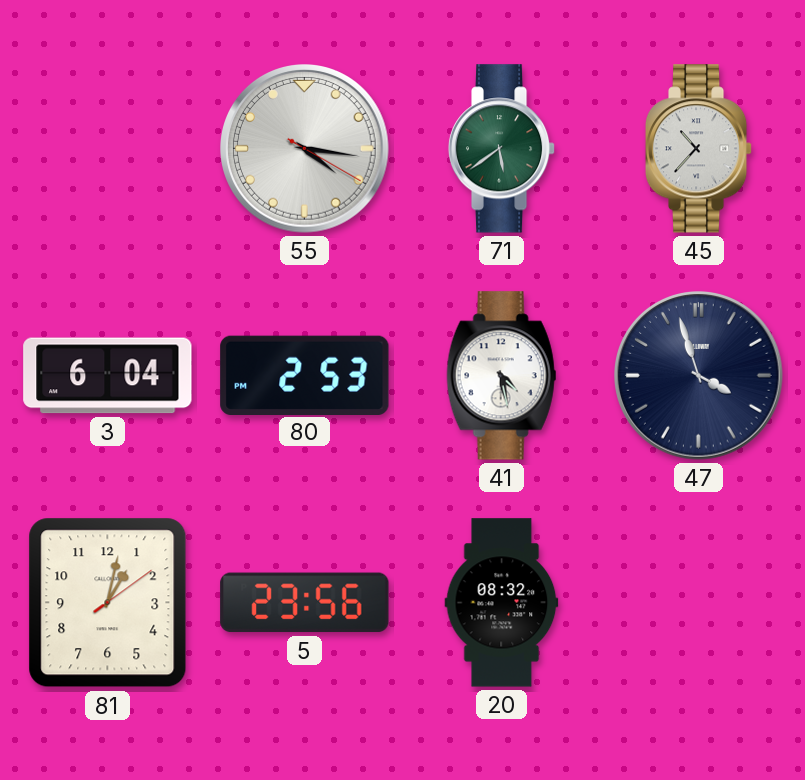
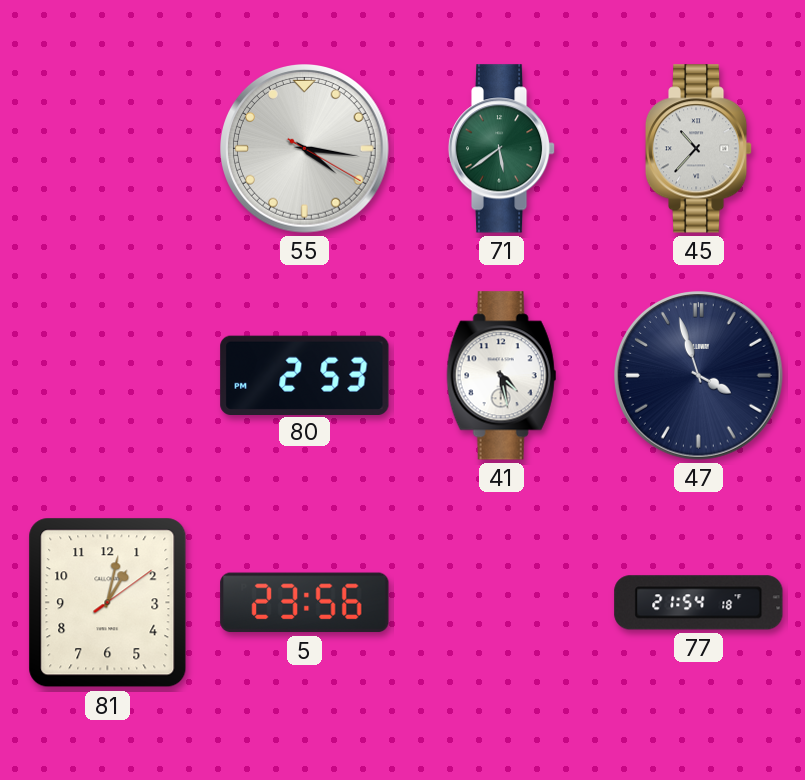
3: 6:04 -> none
20: 08:32 -> none
77: none -> 21:54
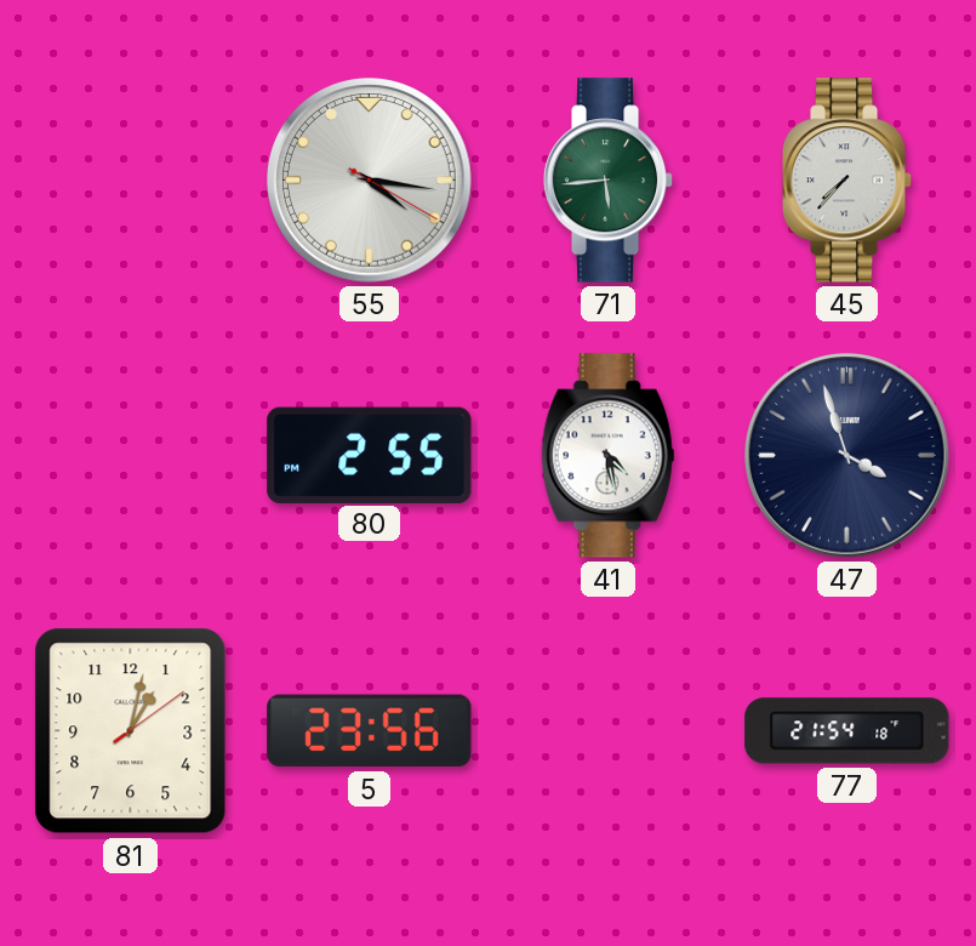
71: 5:39 -> 5:44
45: 10:37 -> 7:37
80: 2:53 -> 2:55
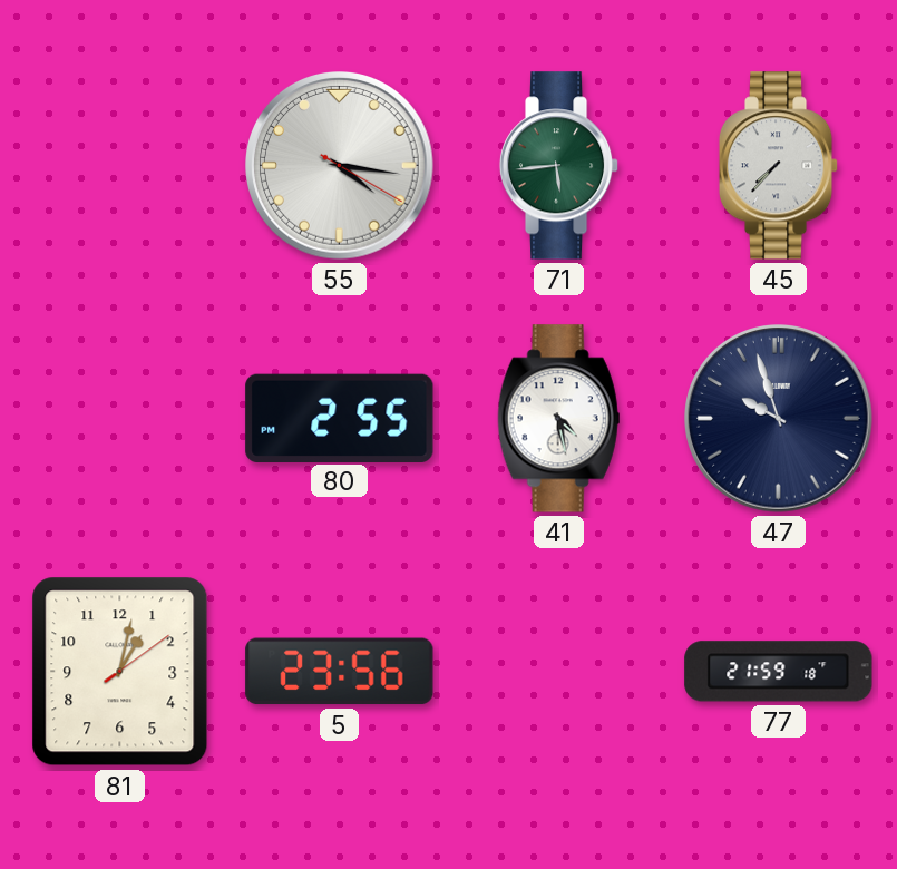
47: 3:57 -> 9:57
77: 21:54 -> 21:59
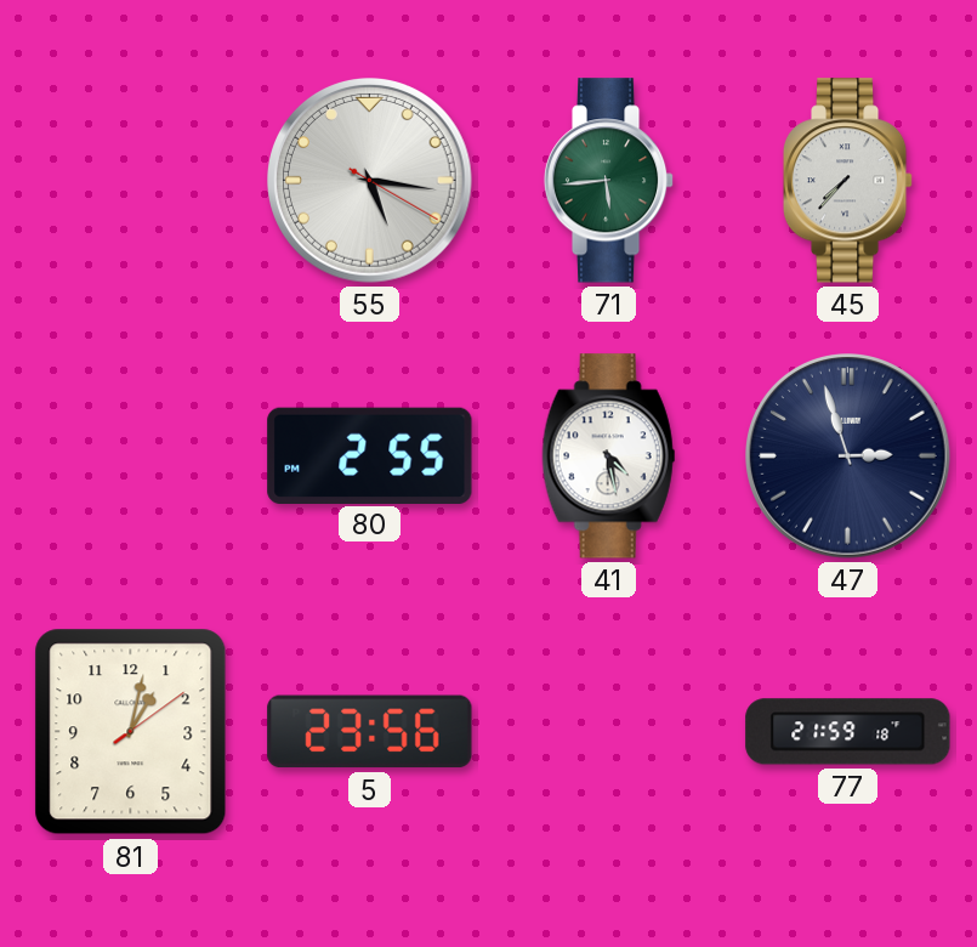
55: 4:16 -> 5:16
47: 9:57 -> 2:57
